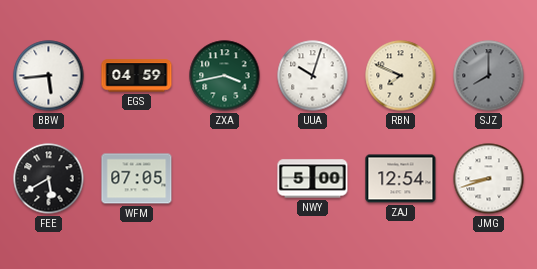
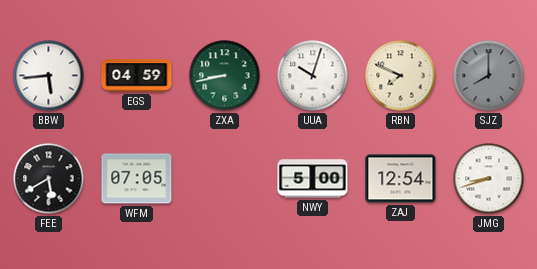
ZXA: 3:43 -> 8:43
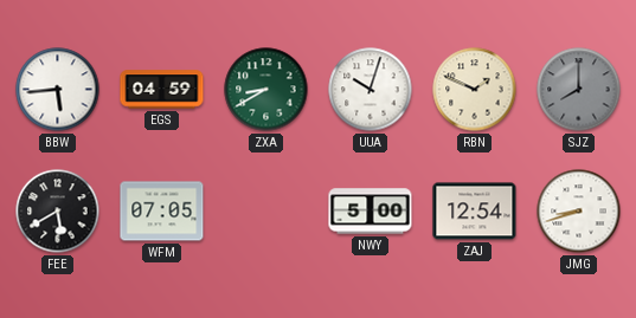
ZXA: 8:43 -> 8:40
RBN: 7:49 -> 1:49
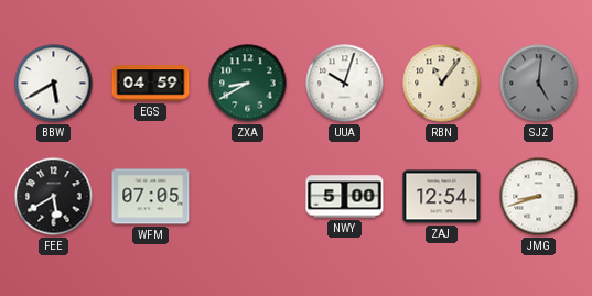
BBW: 5:44 -> 5:40
RBN: 1:49 -> 11:06
SJZ: 8:00 -> 5:01
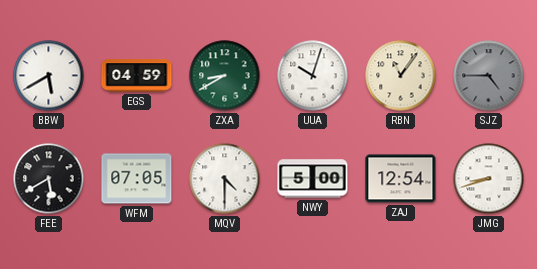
SJZ: 5:01 -> 4:45
MQV: none -> 4:30
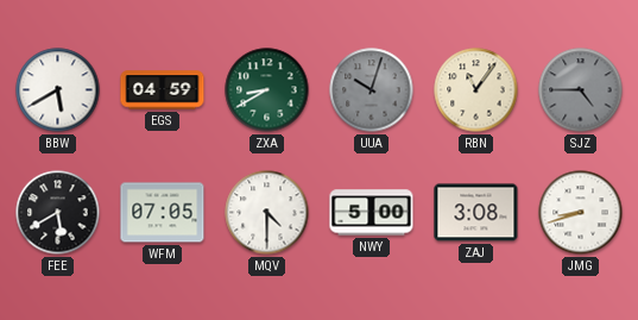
UUA dial: white -> grey
ZAJ: 12:54 -> 3:08
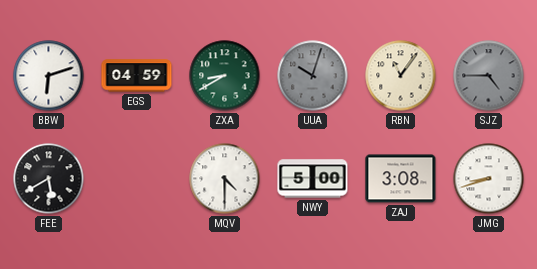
BBW: 5:40 -> 6:12
WFM: 07:05 -> none
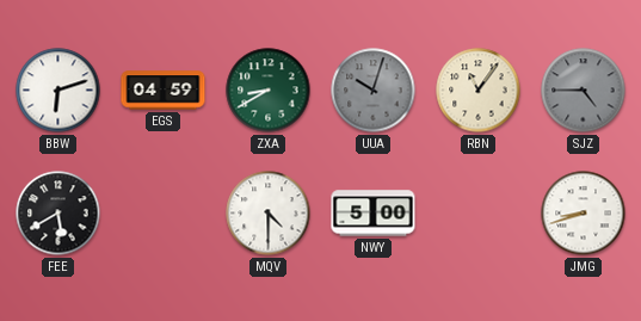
ZAJ: 3:08 -> none
